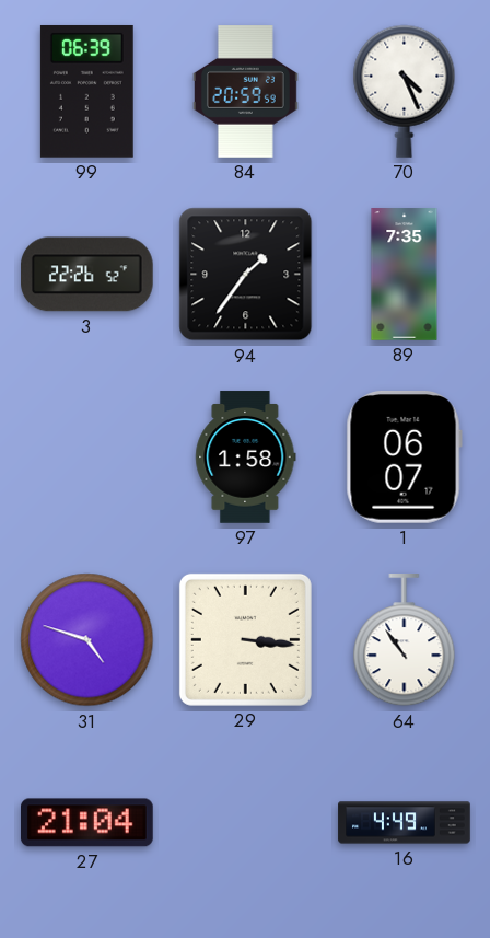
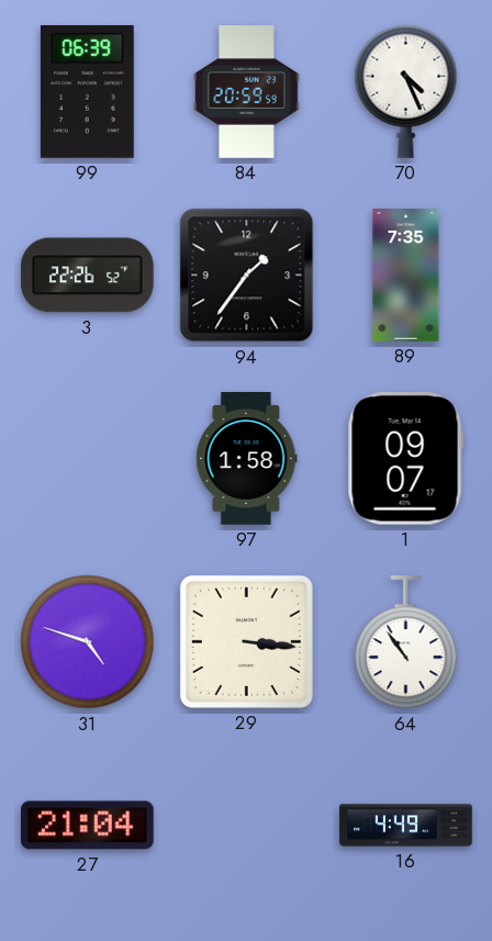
1: 06:07 -> 09:07
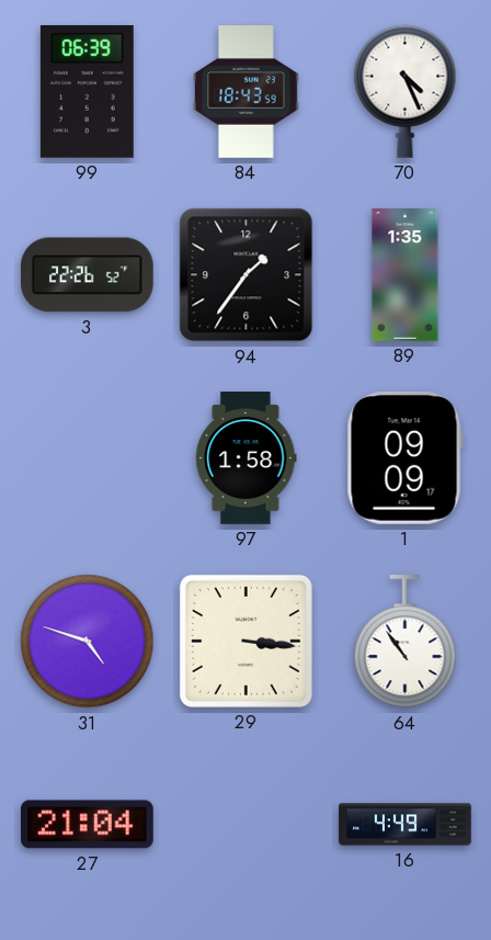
84: 20:59 -> 18:43
89: 7:35 -> 1:35
1: 09:07 -> 09:09
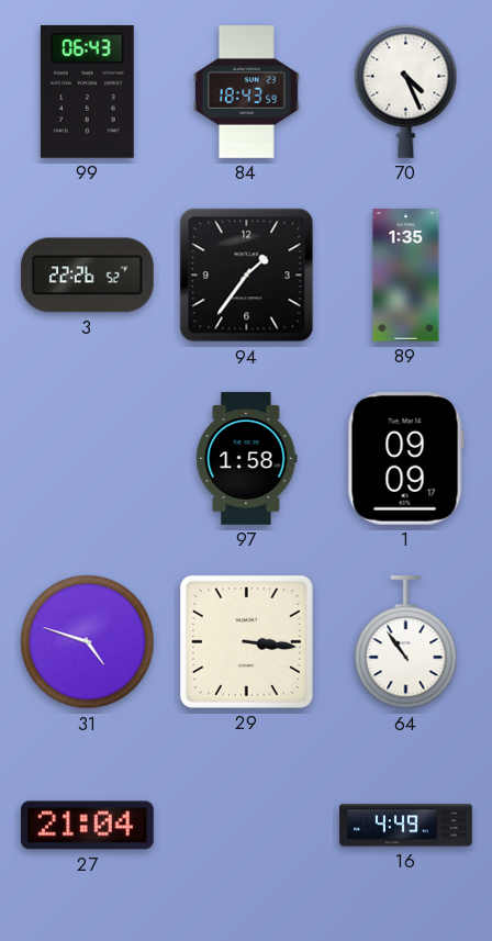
99: 06:39 -> 06:43
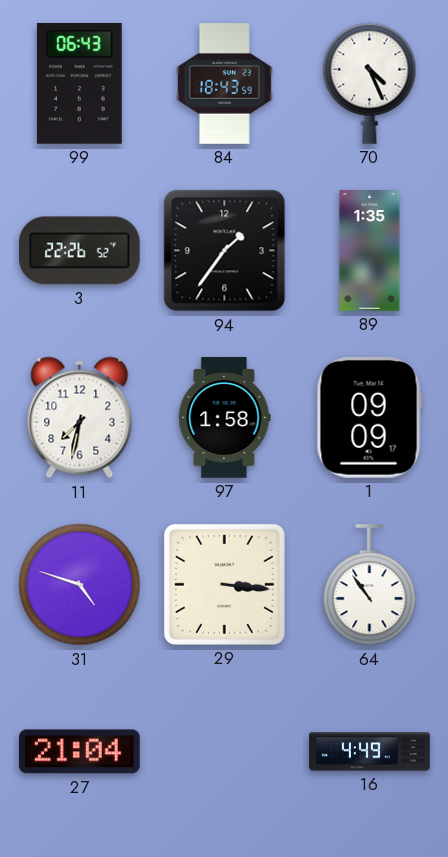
11: none -> 7:32
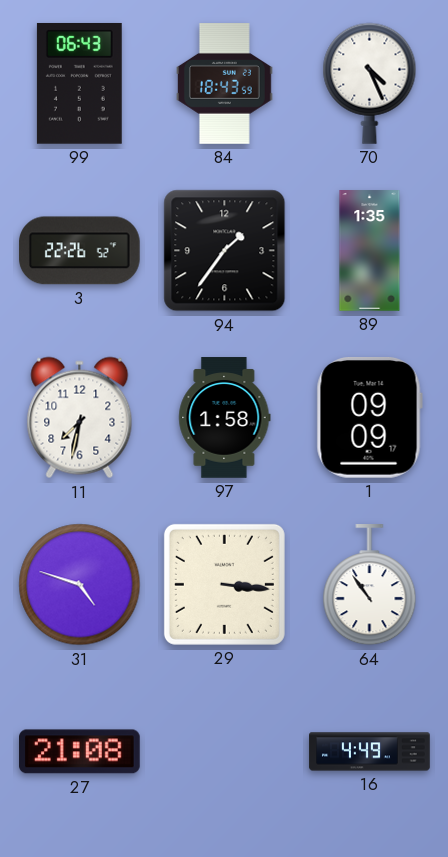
27: 21:04 -> 21:08
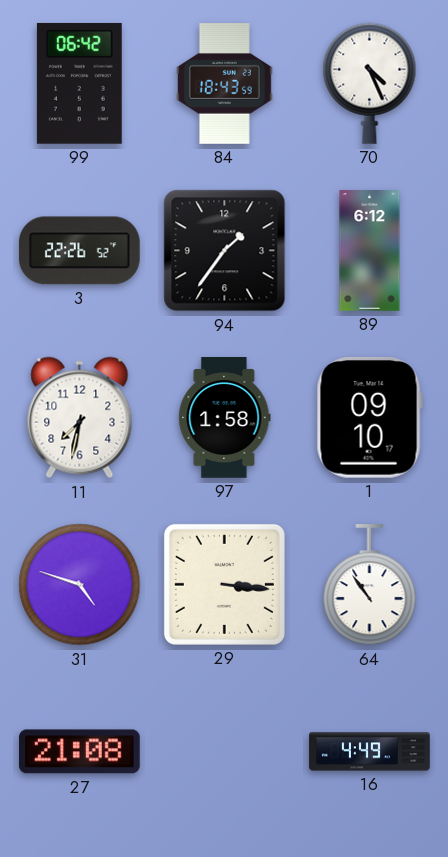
99: 06:43 -> 06:42
89: 1:35 -> 6:12
1: 09:09 -> 09:10
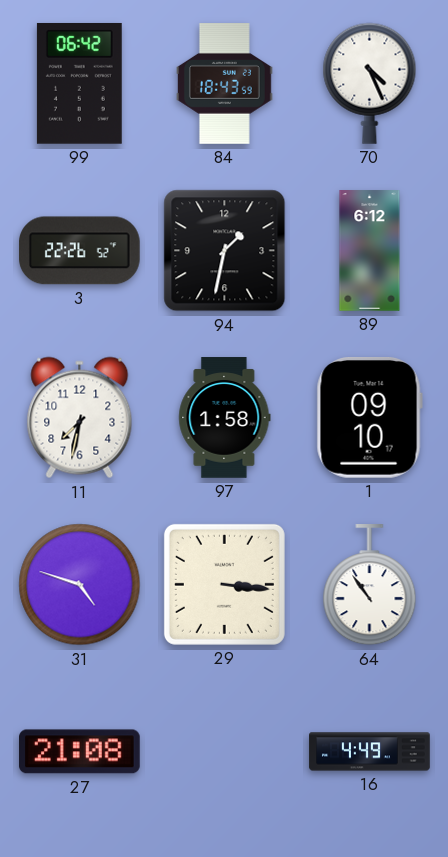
94: 1:36 -> 1:32
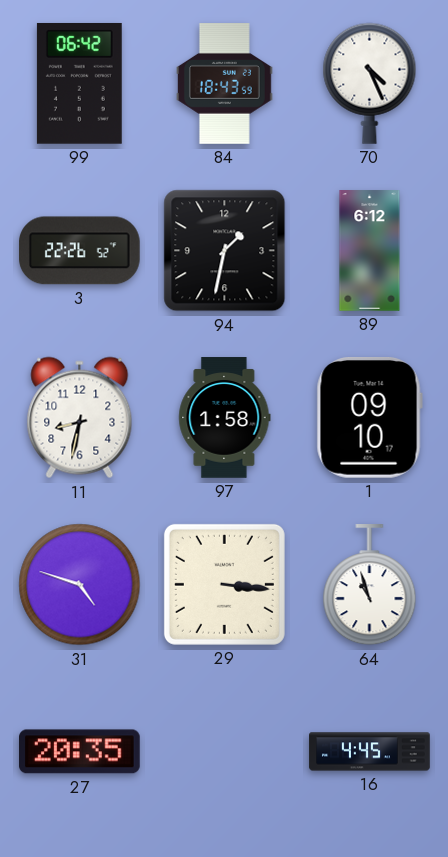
11: 7:32 -> 8:32
64: 10:54 -> 10:57
27: 21:08 -> 20:35
16: 4:49 -> 4:45
